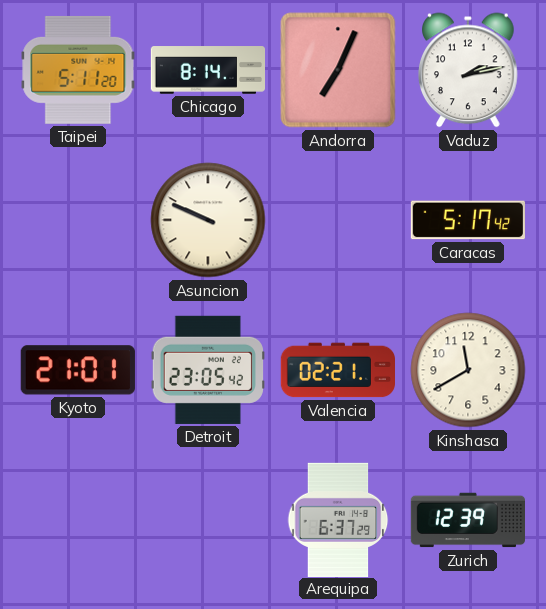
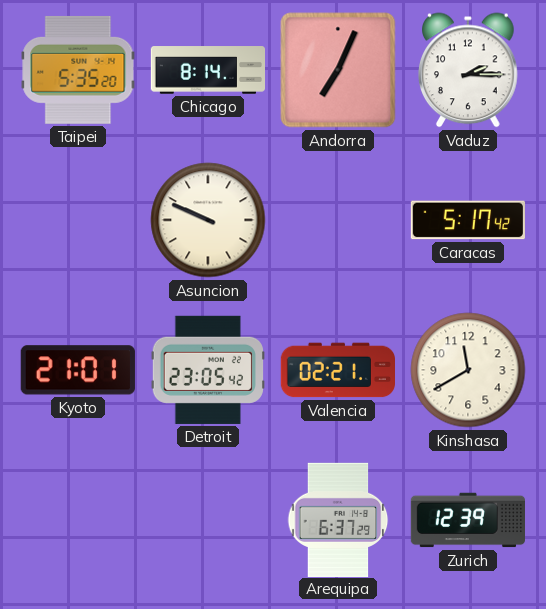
Taipei: 5:11 -> 5:35
Vaduz: 2:13 -> 2:15
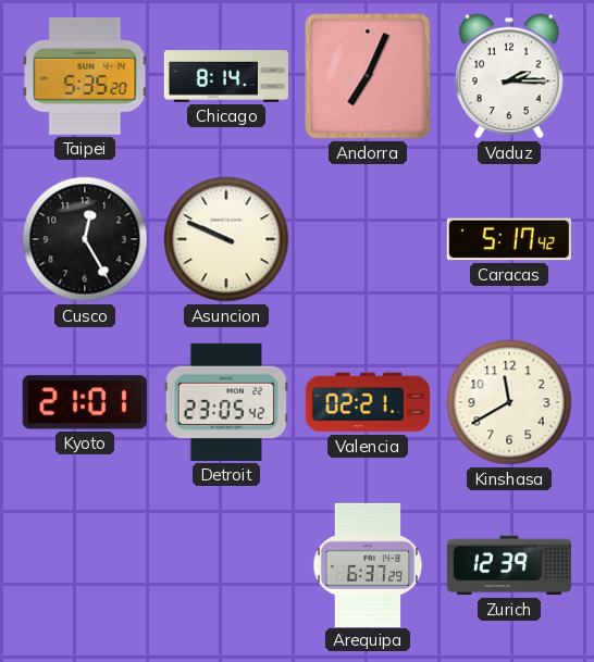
Cusco: none -> 12:25
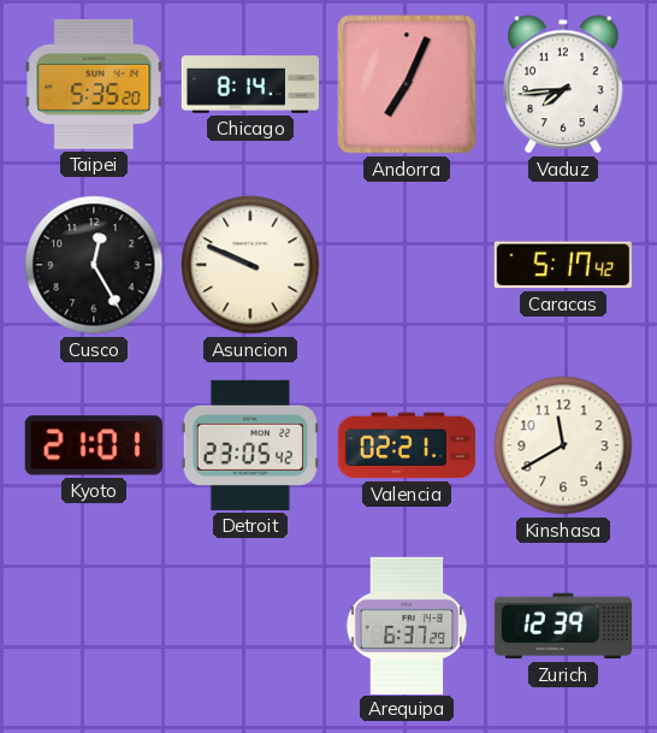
Vaduz: 2:15 -> 7:44
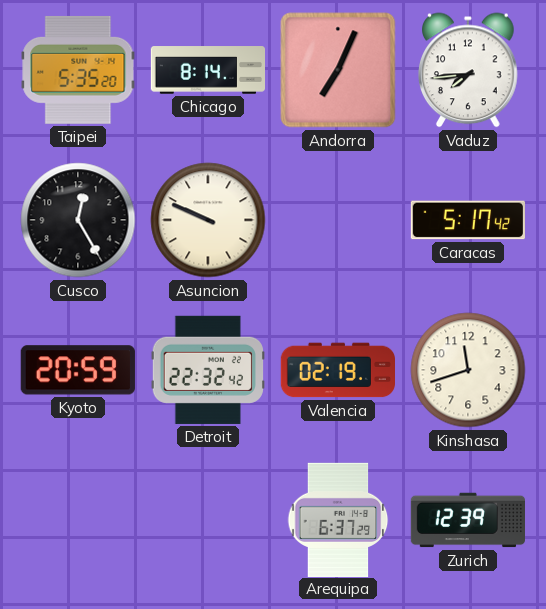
Kyoto: 21:01 -> 20:59
Detroit: 23:05 -> 22:32
Valencia: 02:21 -> 02:19
Kinshasa: 11:40 -> 11:42
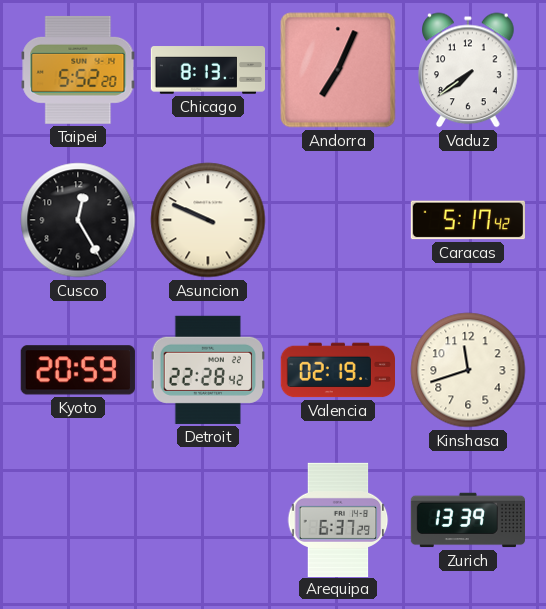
Taipei: 5:35 -> 5:52
Chicago: 8:14 -> 8:13
Vaduz: 7:44 -> 7:39
Detroit: 22:32 -> 22:28
Zurich: 12:39 -> 13:39
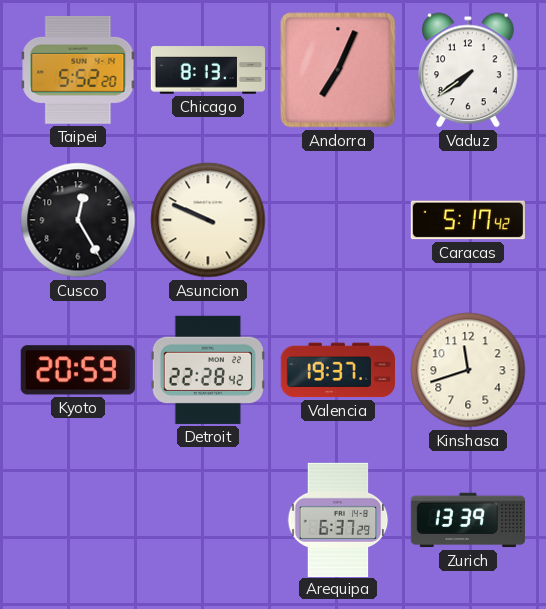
Valencia: 02:19 -> 19:37
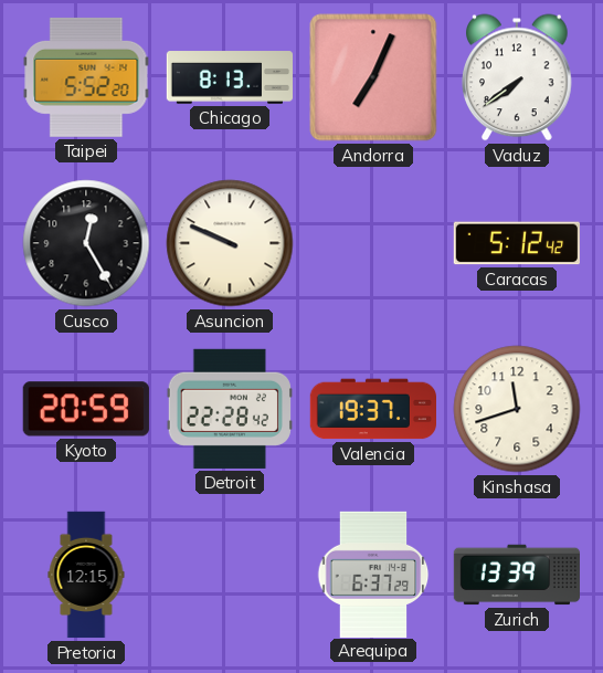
Caracas: 5:17 -> 5:12
Pretoria: none -> 12:15
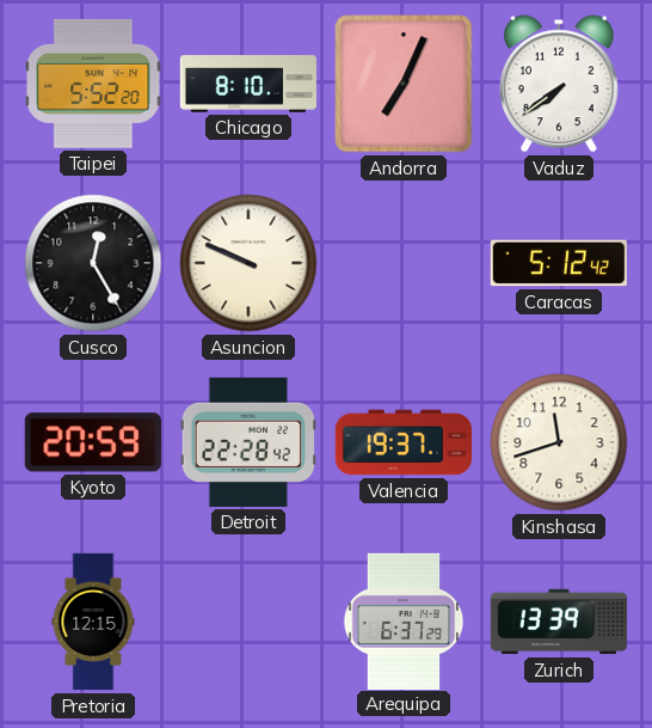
Chicago: 8:13 -> 8:10
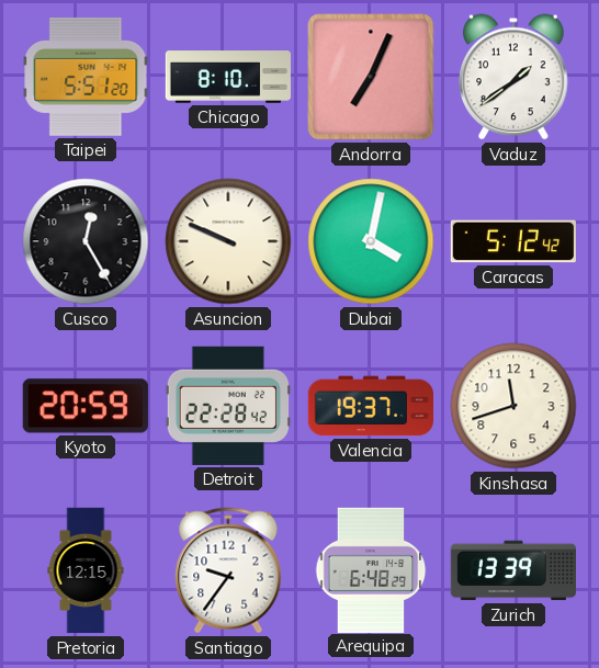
Taipei: 5:52 -> 5:51
Vaduz: 7:39 -> 1:39
Dubai: none -> 4:02
Santiago: none -> 9:36
Arequipa: 6:37 -> 6:48
